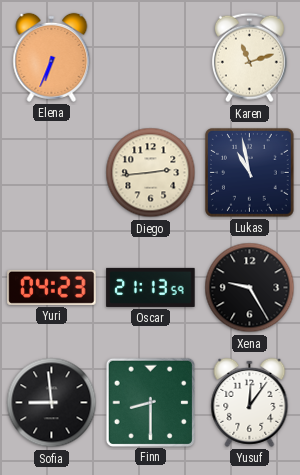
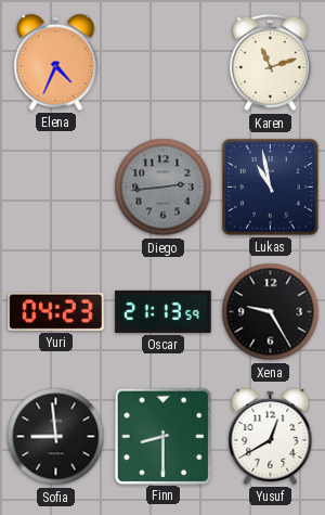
Elena: 6:34 -> 4:34
Diego dial: cream -> grey
Yusuf: 12:06 -> 12:40
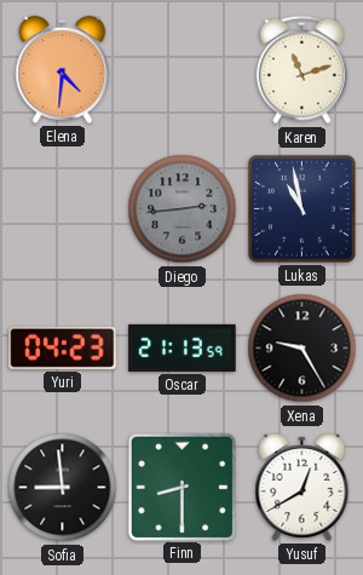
Elena: 4:34 -> 4:31
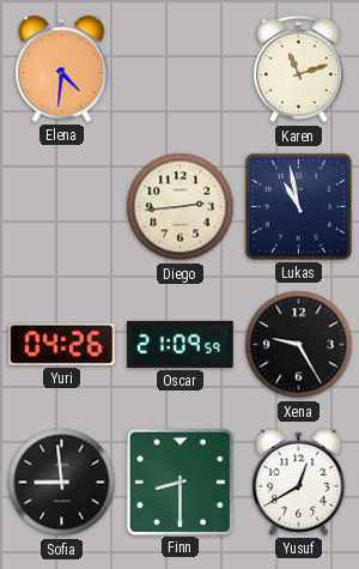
Diego dial: grey -> cream
Yuri: 04:23 -> 04:26
Oscar: 21:13 -> 21:09
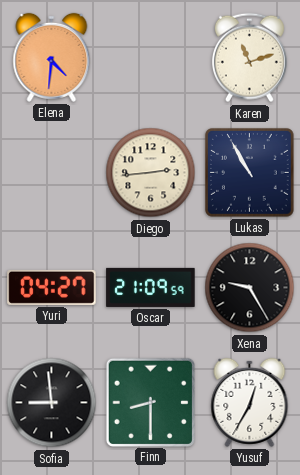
Lukas: 10:58 -> 10:55
Yuri: 04:26 -> 04:27
Yusuf: 12:40 -> 12:35
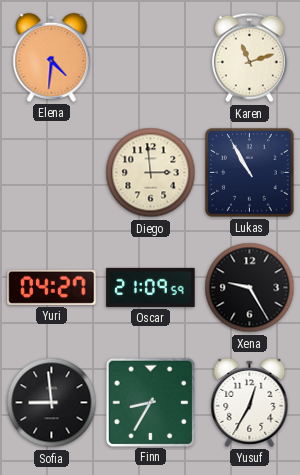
Diego: 2:44 -> 2:59
Finn: 8:30 -> 8:35
